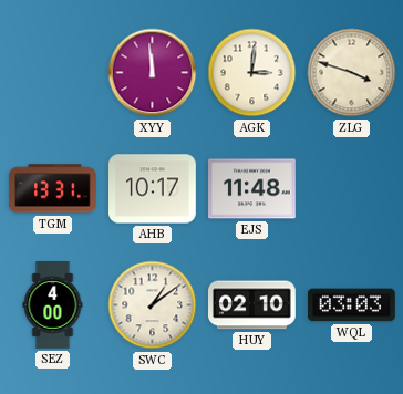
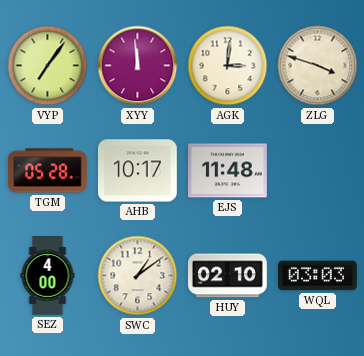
VYP: none -> 7:06
TGM: 13:31 -> 05:28
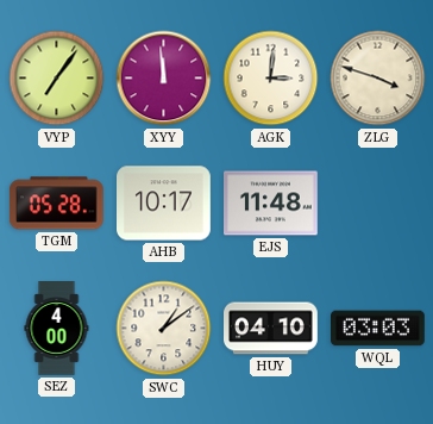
HUY: 02:10 -> 04:10
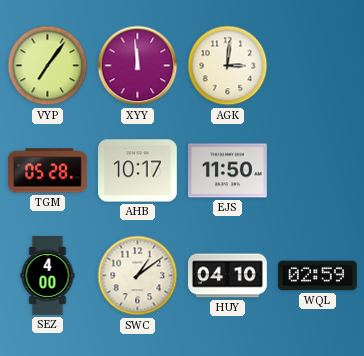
ZLG: 3:48 -> none
EJS: 11:48 -> 11:50
WQL: 03:03 -> 02:59
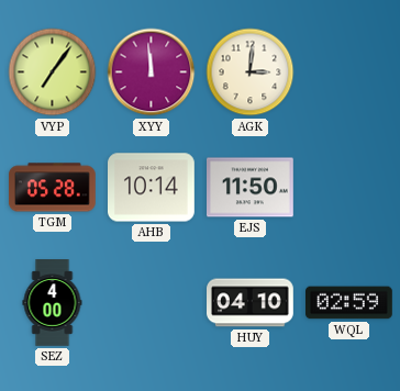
AHB: 10:17 -> 10:14
SWC: 1:09 -> none
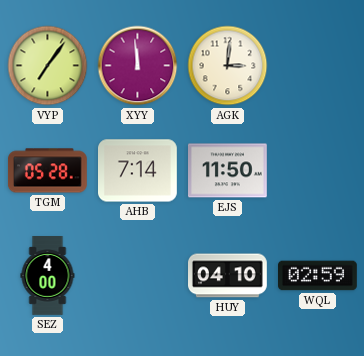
AHB: 10:14 -> 7:14
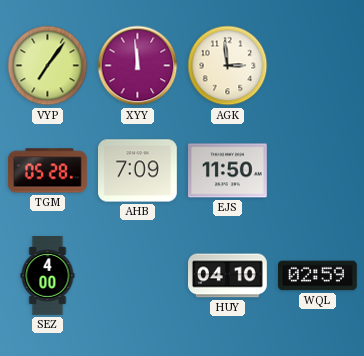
AGK: 3:01 -> 2:59
AHB: 7:14 -> 7:09
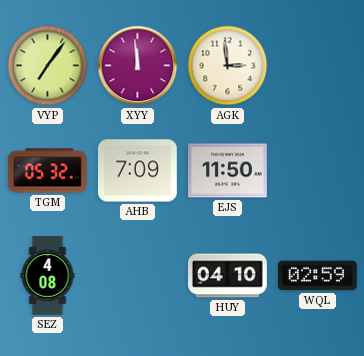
TGM: 05:28 -> 05:32
SEZ: 4:00 -> 4:08
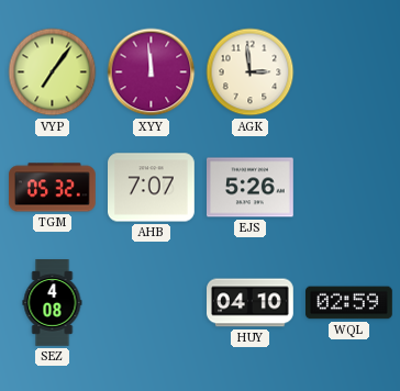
AHB: 7:09 -> 7:07
EJS: 11:50 -> 5:26
